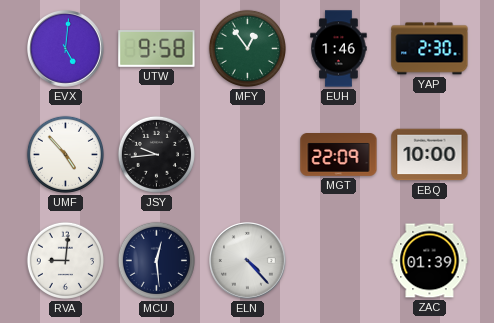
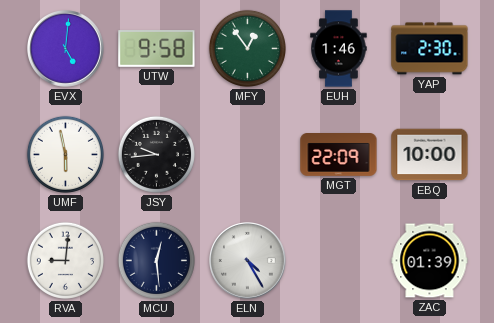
UMF: 4:53 -> 5:58
ELN: 4:23 -> 4:25
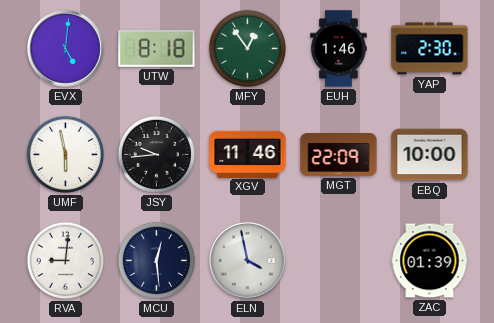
UTW: 9:58 -> 8:18
XGV: none -> 11:46
ELN: 4:25 -> 3:58
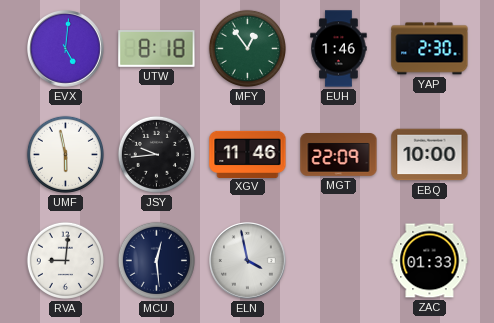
ZAC: 01:39 -> 01:33
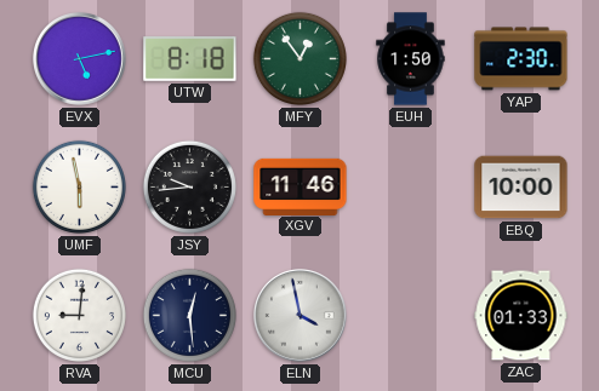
EVX: 5:01 -> 5:13
EUH: 1:46 -> 1:50
MGT: 22:09 -> none
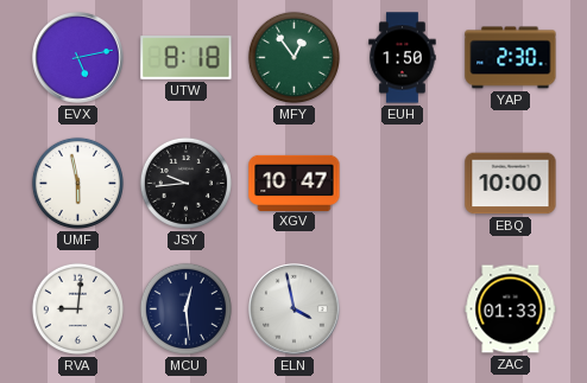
XGV: 11:46 -> 10:47
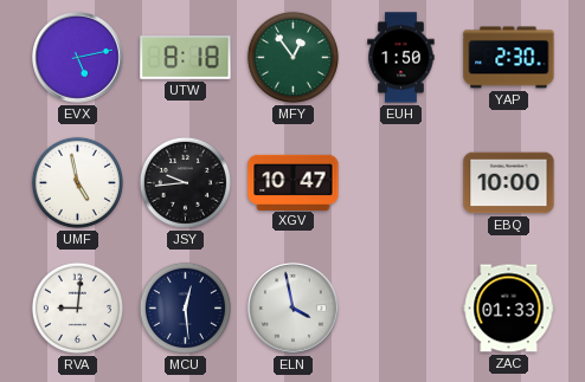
UMF: 5:58 -> 4:58
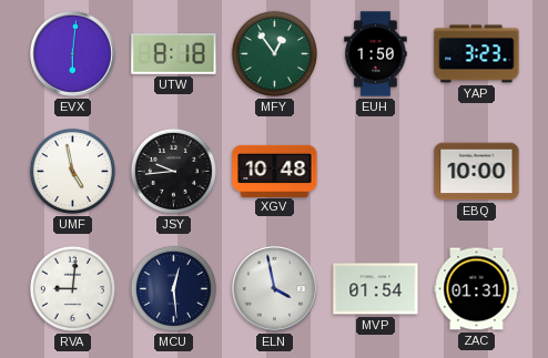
EVX: 5:13 -> 6:01
YAP: 2:30 -> 3:23
XGV: 10:47 -> 10:48
MVP: none -> 01:54
ZAC: 01:33 -> 01:31
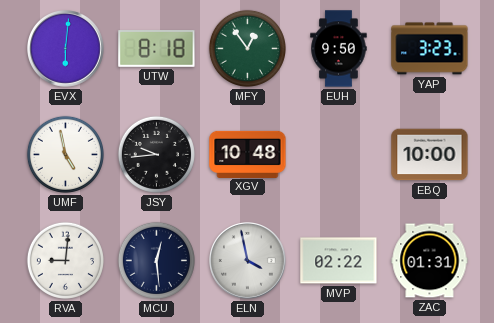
EUH: 1:50 -> 9:50
MVP: 01:54 -> 02:22
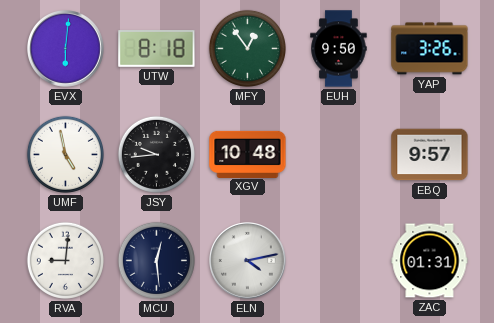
YAP: 3:23 -> 3:26
EBQ: 10:00 -> 9:57
ELN: 3:58 -> 4:13
MVP: 02:22 -> none
